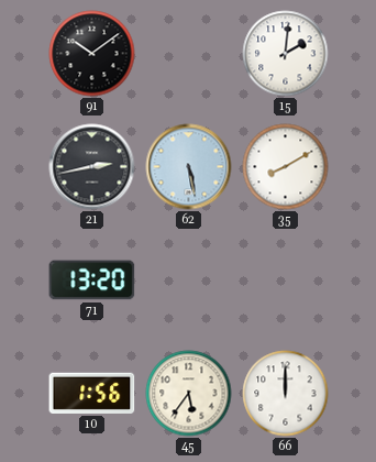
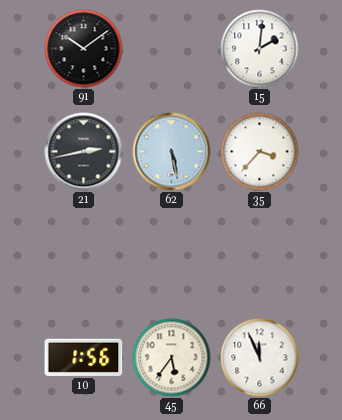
35: 8:10 -> 3:37
71: 13:20 -> none
66: 12:00 -> 11:56
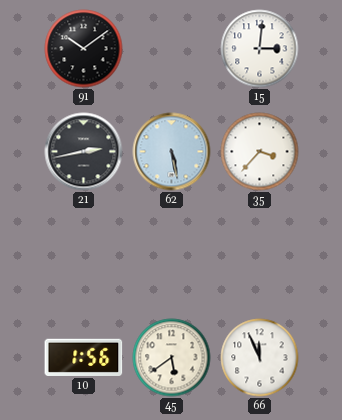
15: 2:01 -> 3:01
45: 5:36 -> 5:39
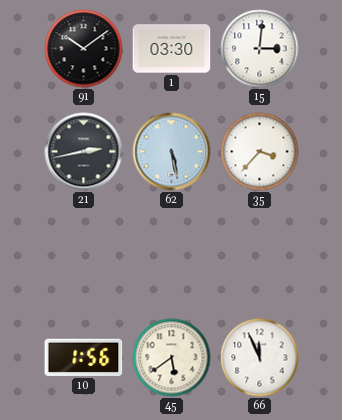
1: none -> 03:30
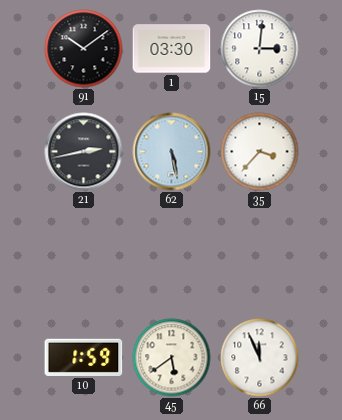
10: 1:56 -> 1:59
